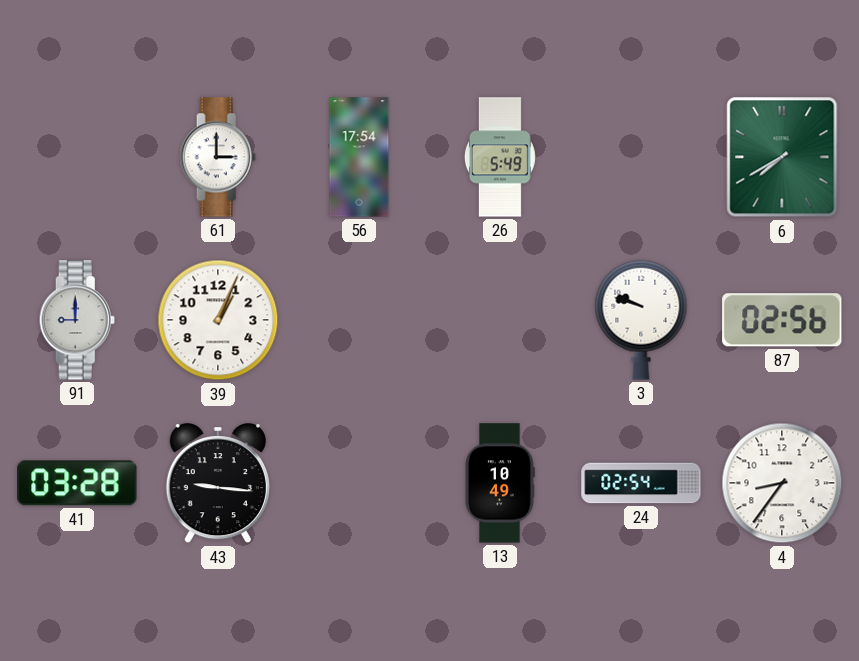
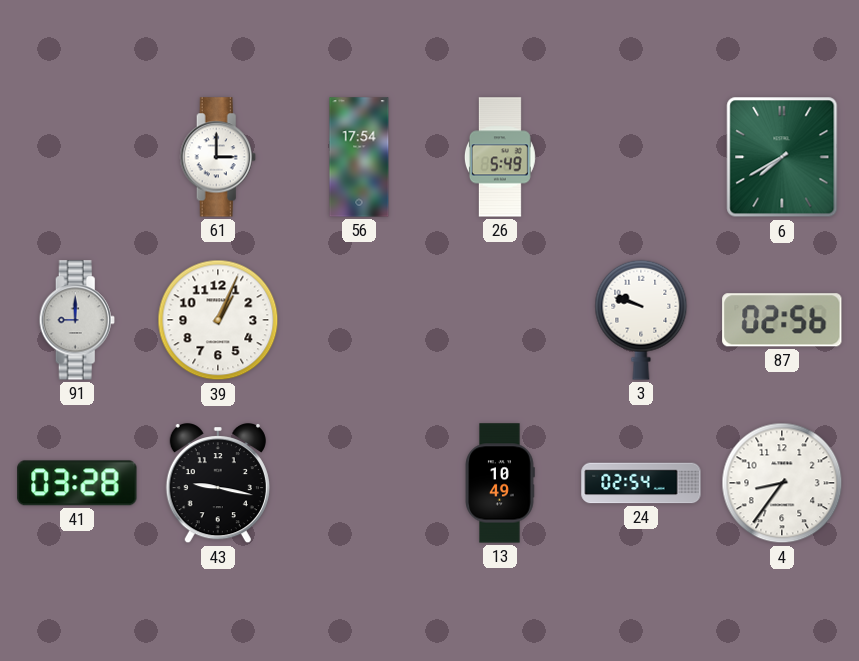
43: 9:16 -> 9:17
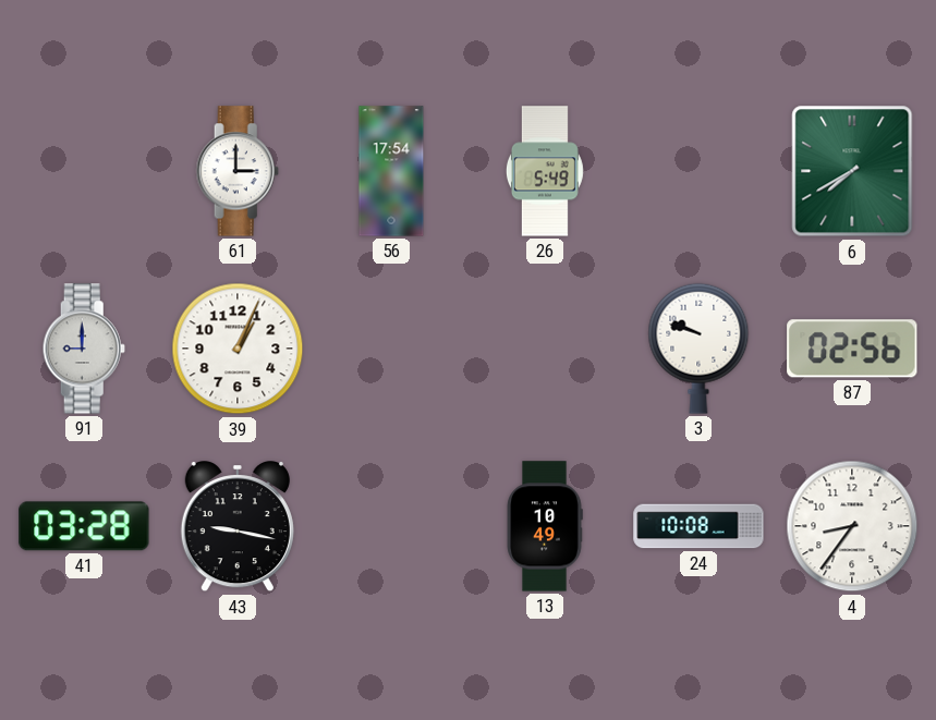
24: 02:54 -> 10:08
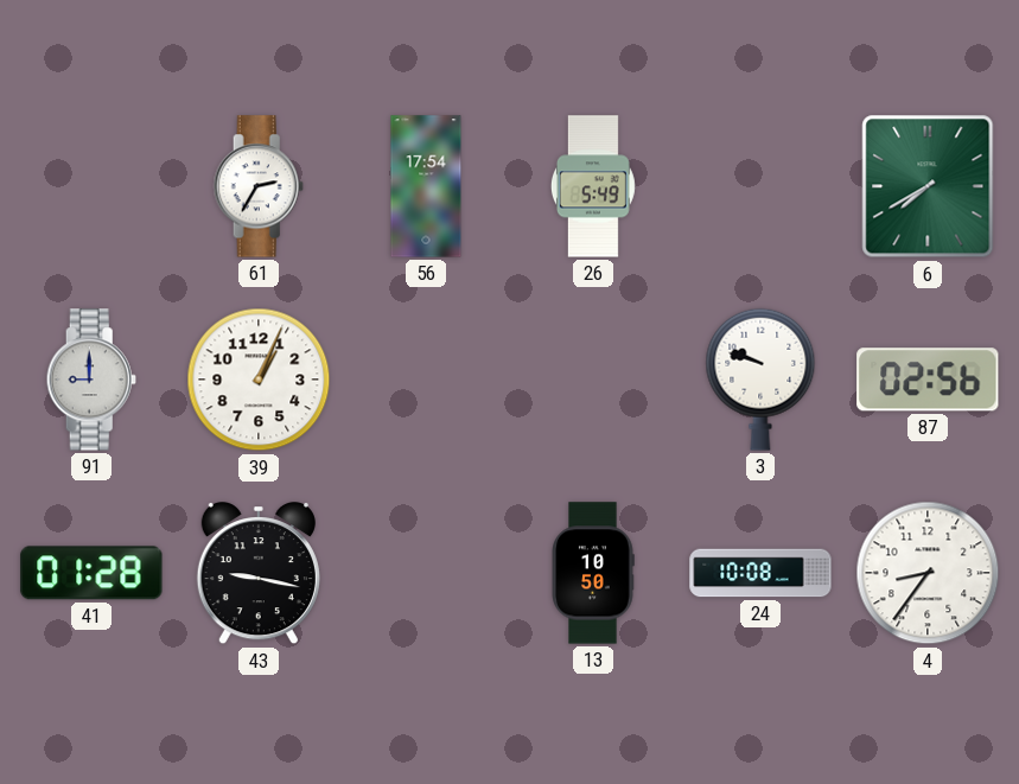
61: 3:00 -> 2:35
41: 03:28 -> 01:28
13: 10:49 -> 10:50
